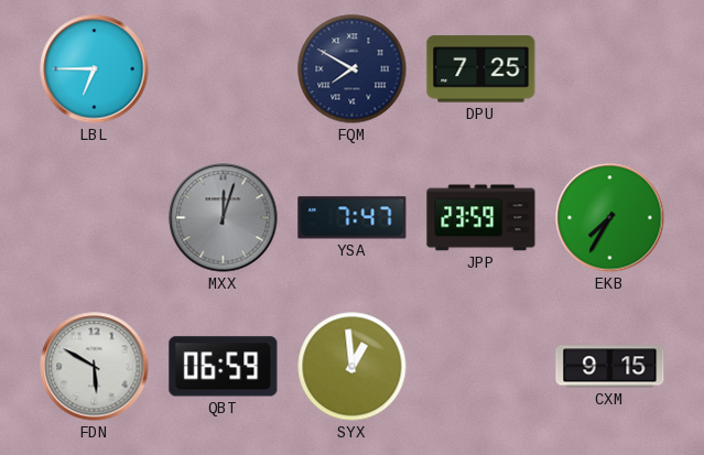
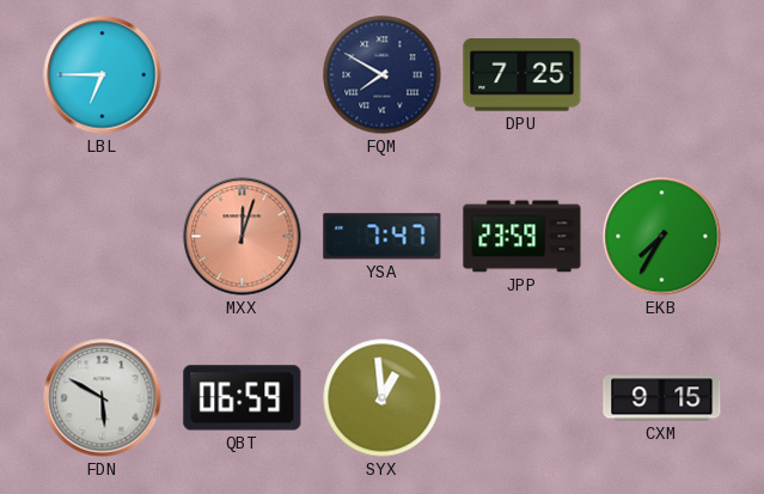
MXX dial: grey -> salmon
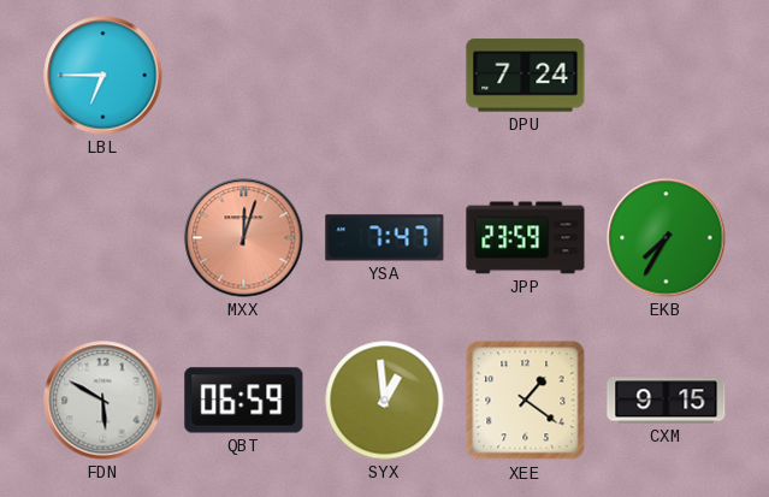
FQM: 7:50 -> none
DPU: 7:25 -> 7:24
XEE: none -> 1:21
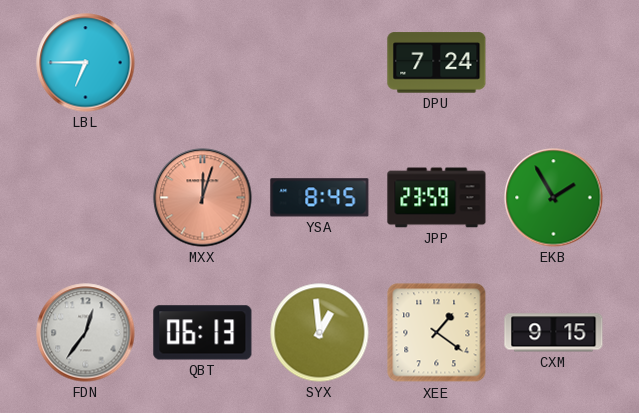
YSA: 7:47 -> 8:45
EKB: 7:35 -> 1:55
FDN: 5:50 -> 12:36
QBT: 06:59 -> 06:13
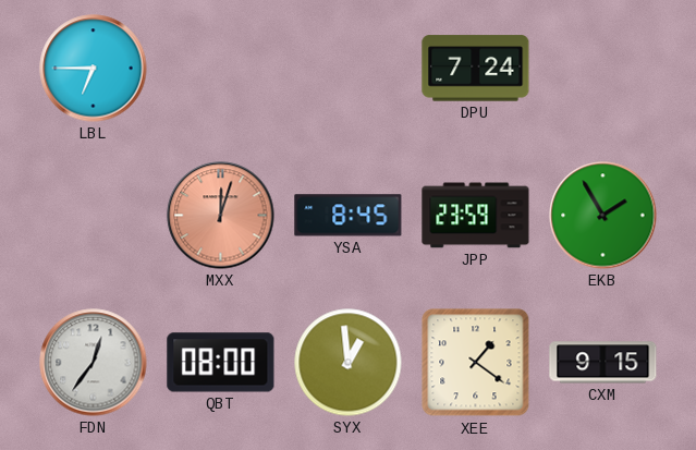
QBT: 06:13 -> 08:00
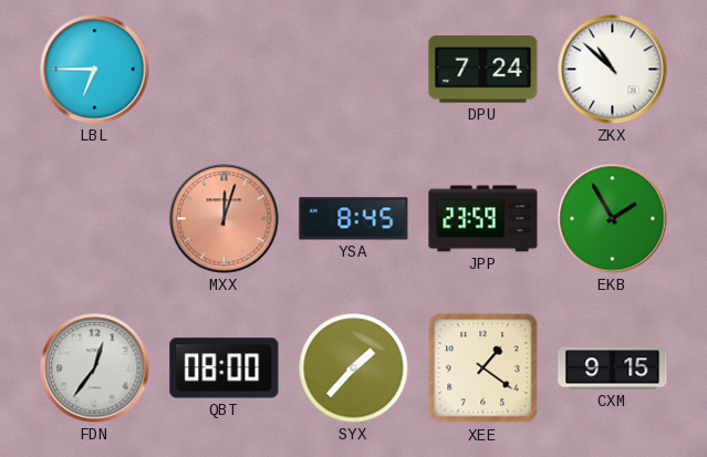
ZKX: none -> 10:52
SYX: 12:59 -> 1:37
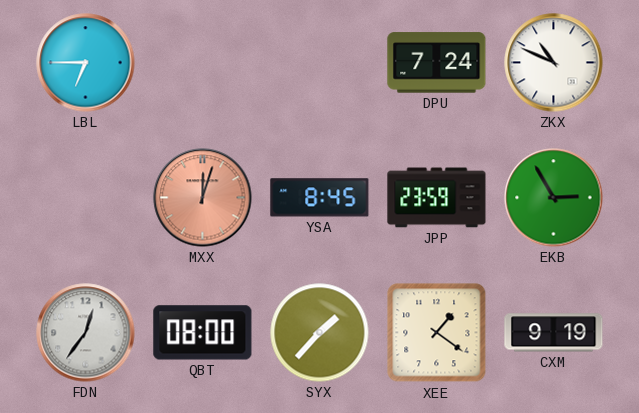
ZKX: 10:52 -> 10:49
EKB: 1:55 -> 2:55
CXM: 9:15 -> 9:19
